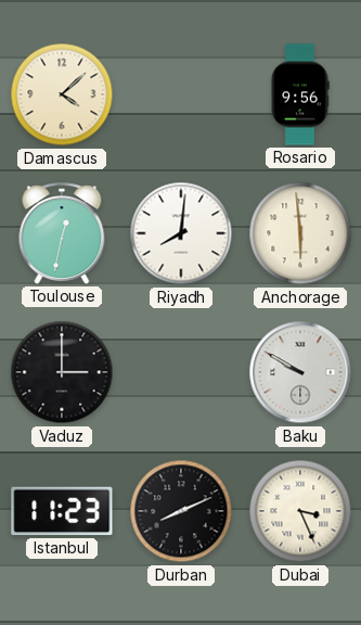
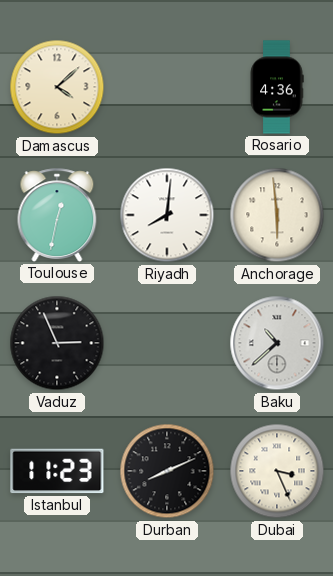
Rosario: 9:56 -> 4:36
Vaduz: 3:00 -> 2:56
Baku: 9:50 -> 10:38
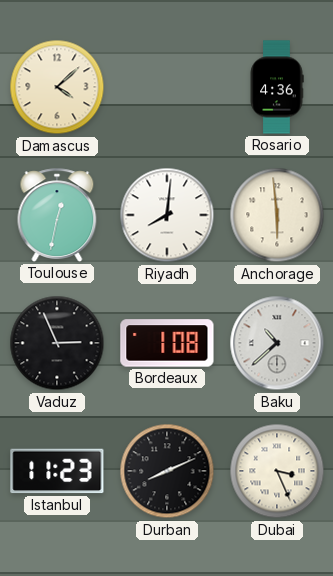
Bordeaux: none -> 1:08
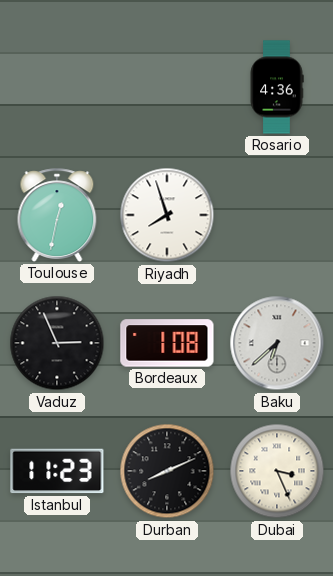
Damascus: 4:08 -> none
Riyadh: 8:01 -> 7:57
Anchorage: 5:59 -> none
Baku: 10:38 -> 6:38
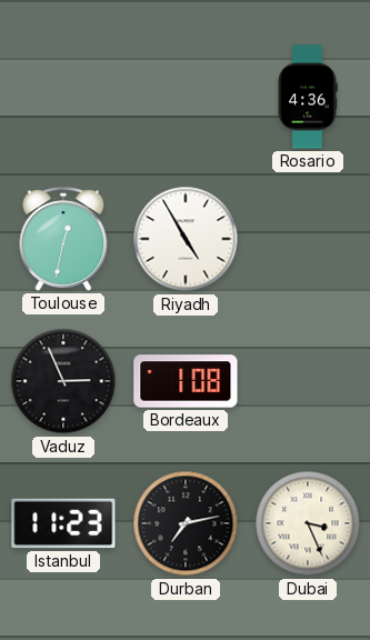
Riyadh: 7:57 -> 4:55
Baku: 6:38 -> none
Durban: 8:11 -> 7:13
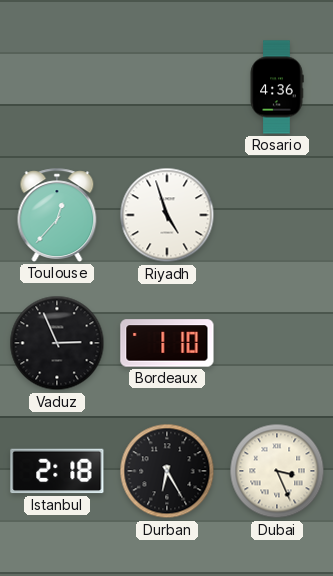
Toulouse: 12:32 -> 12:37
Riyadh: 4:55 -> 4:57
Bordeaux: 1:08 -> 1:10
Istanbul: 11:23 -> 2:18
Durban: 7:13 -> 6:25
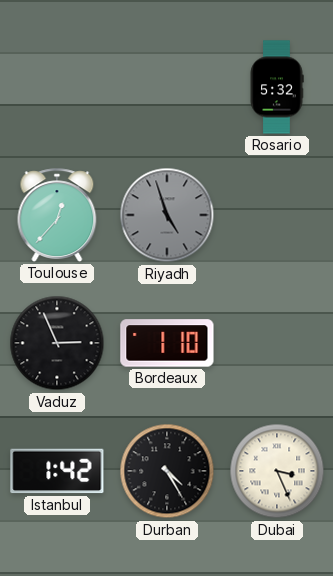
Rosario: 4:36 -> 5:32
Riyadh dial: white -> grey
Istanbul: 2:18 -> 1:42
Durban: 6:25 -> 4:25
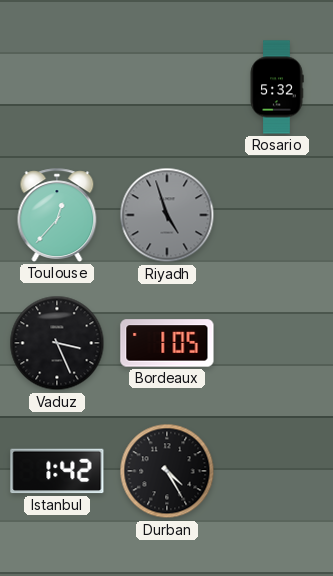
Vaduz: 2:56 -> 3:26
Bordeaux: 1:10 -> 1:05
Dubai: 3:26 -> none
